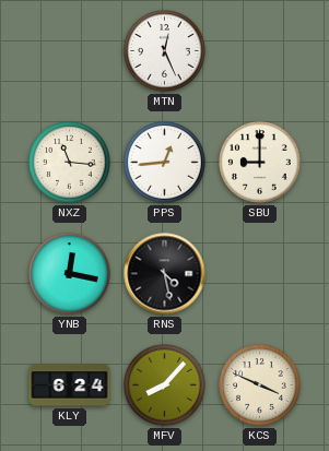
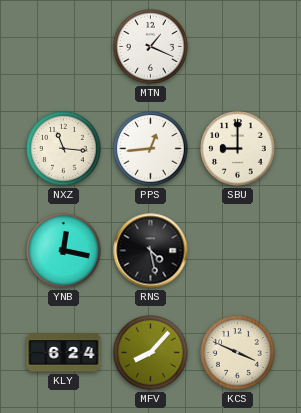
MTN: 12:26 -> 1:19
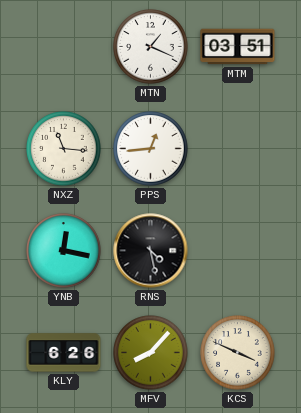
MTM: none -> 03:51
SBU: 9:00 -> none
KLY: 6:24 -> 6:26
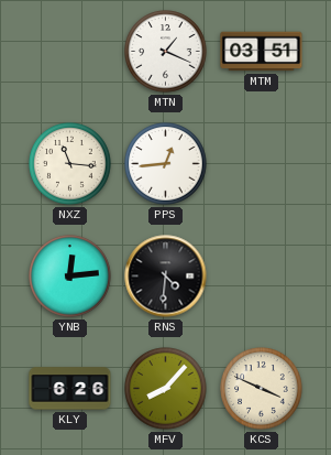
YNB: 12:17 -> 12:14
RNS: 4:28 -> 4:31
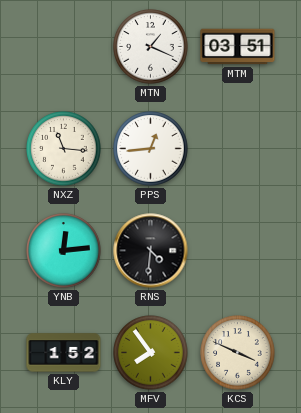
KLY: 6:26 -> 1:52
MFV: 8:07 -> 7:54
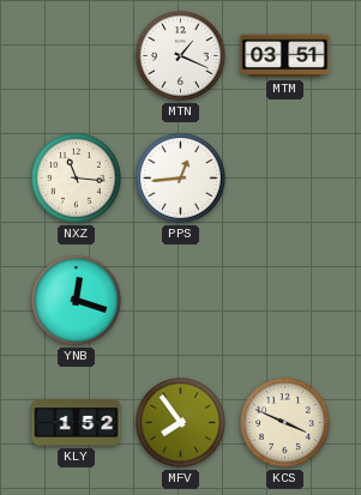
YNB: 12:14 -> 12:18
RNS: 4:31 -> none
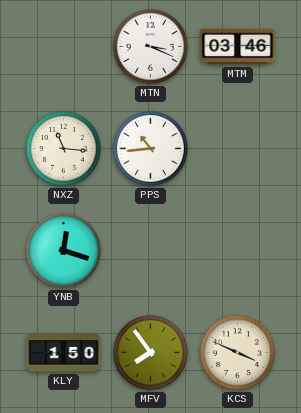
MTN: 1:19 -> 3:19
MTM: 03:51 -> 03:46
PPS: 12:44 -> 10:44
KLY: 1:52 -> 1:50
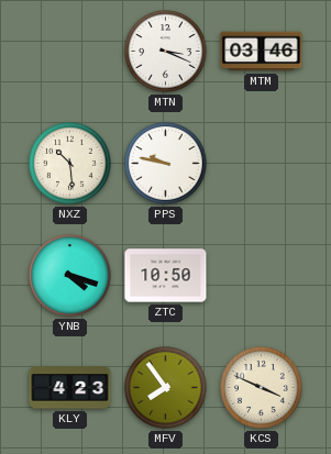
NXZ: 11:16 -> 10:29
PPS: 10:44 -> 9:47
YNB: 12:18 -> 4:18
ZTC: none -> 10:50
KLY: 1:50 -> 4:23
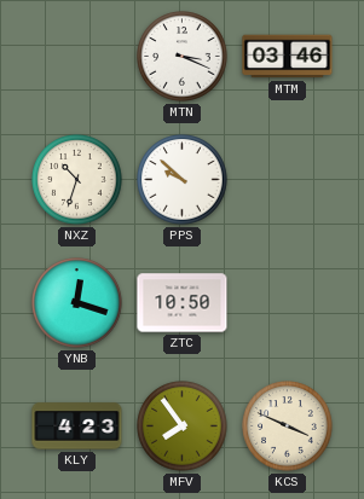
NXZ: 10:29 -> 10:33
PPS: 9:47 -> 9:52
YNB: 4:18 -> 12:18
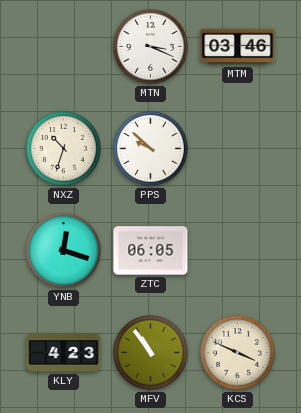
ZTC: 10:50 -> 06:05
MFV: 7:54 -> 10:54
